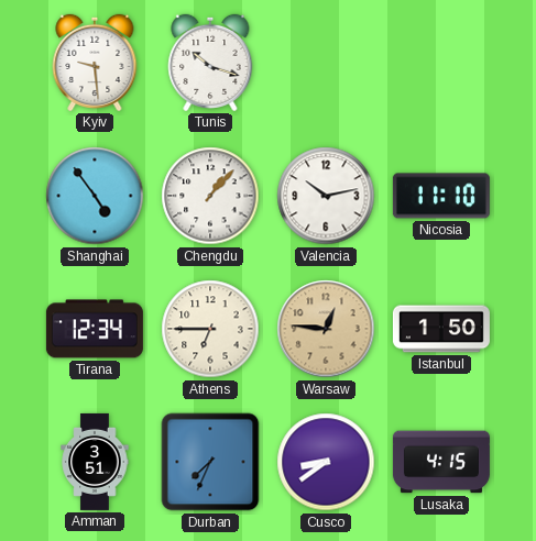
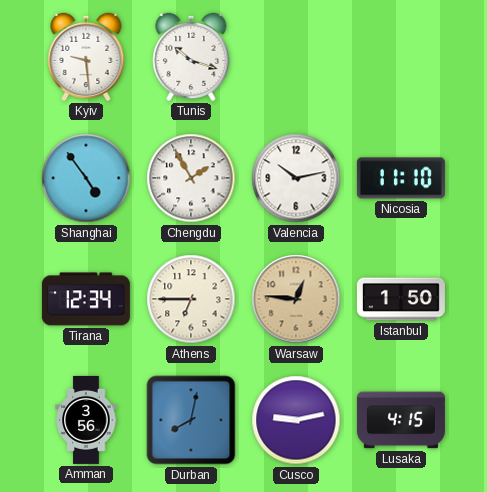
Chengdu: 1:07 -> 1:55
Amman: 3:51 -> 3:56
Durban: 7:34 -> 8:02
Cusco: 8:39 -> 9:13
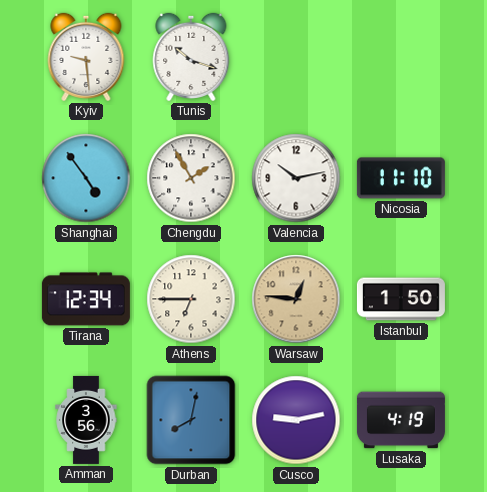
Lusaka: 4:15 -> 4:19
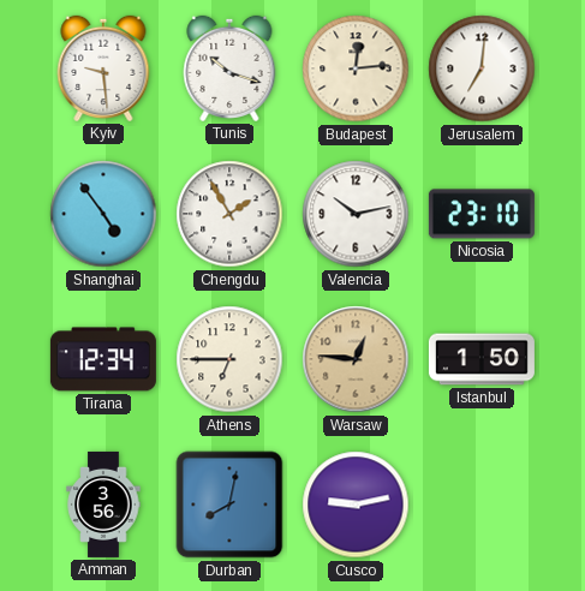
Budapest: none -> 12:14
Jerusalem: none -> 7:01
Nicosia: 11:10 -> 23:10
Lusaka: 4:19 -> none
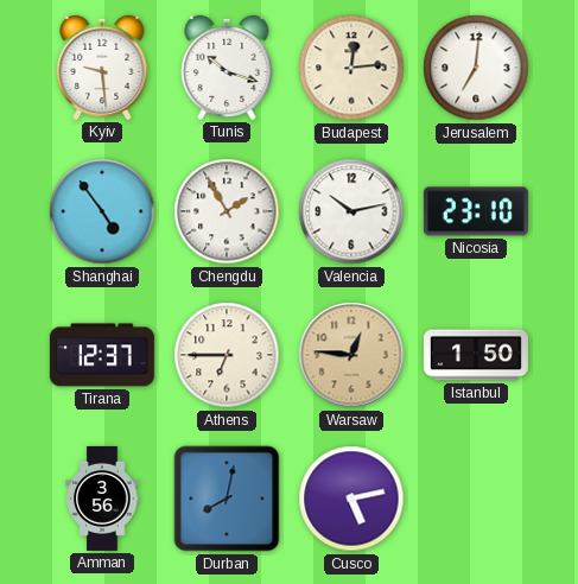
Tirana: 12:34 -> 12:37
Cusco: 9:13 -> 5:13
